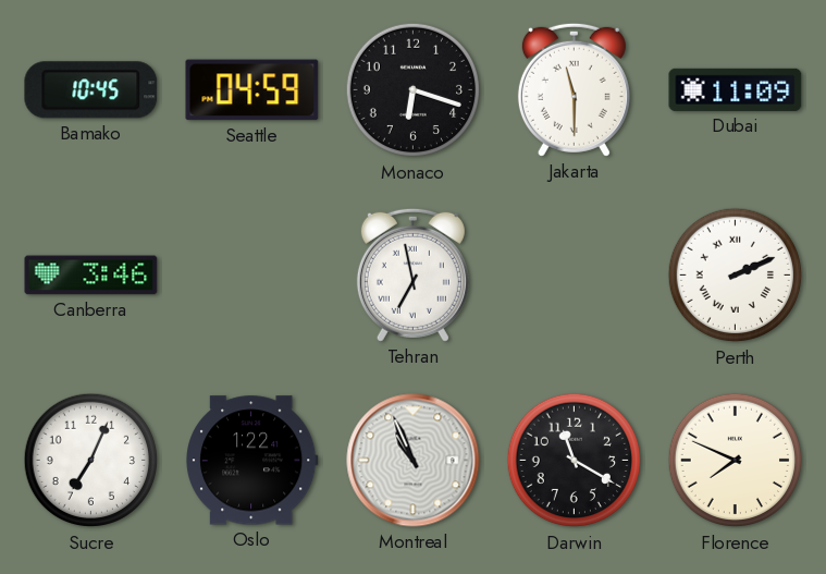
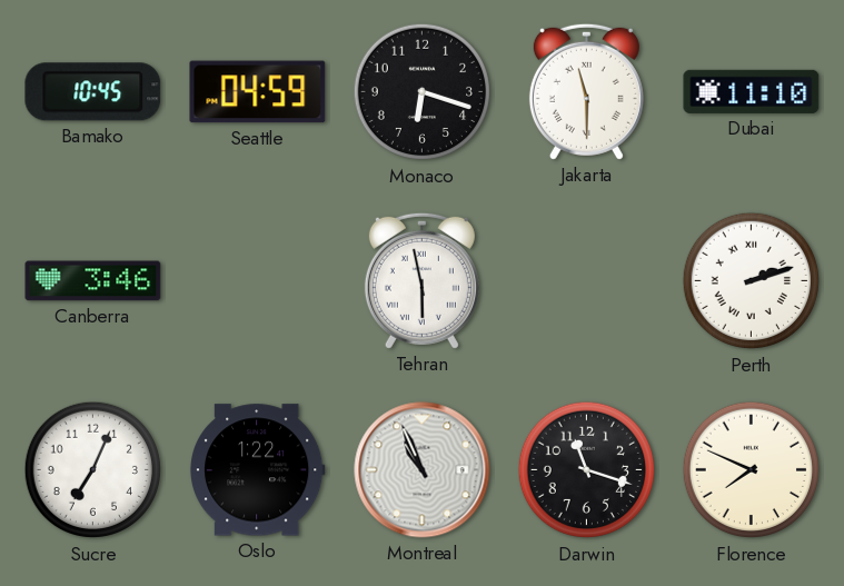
Dubai: 11:09 -> 11:10
Tehran: 6:58 -> 5:58
Perth: 2:11 -> 2:12
Darwin: 11:20 -> 11:18
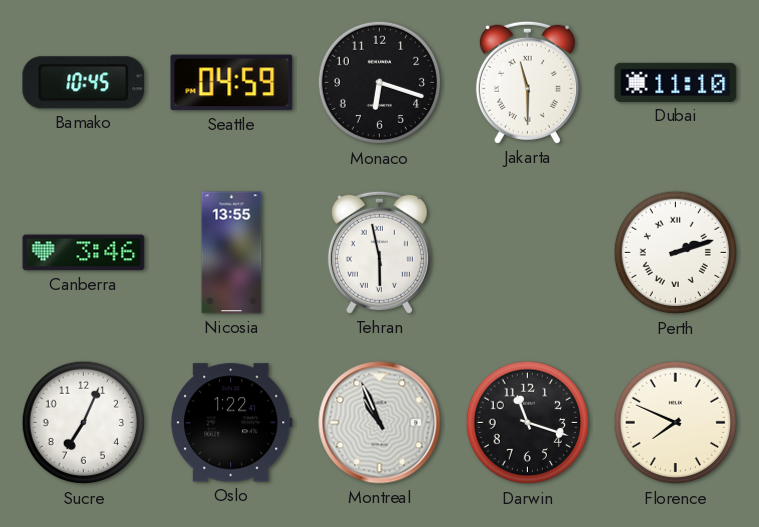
Nicosia: none -> 13:55
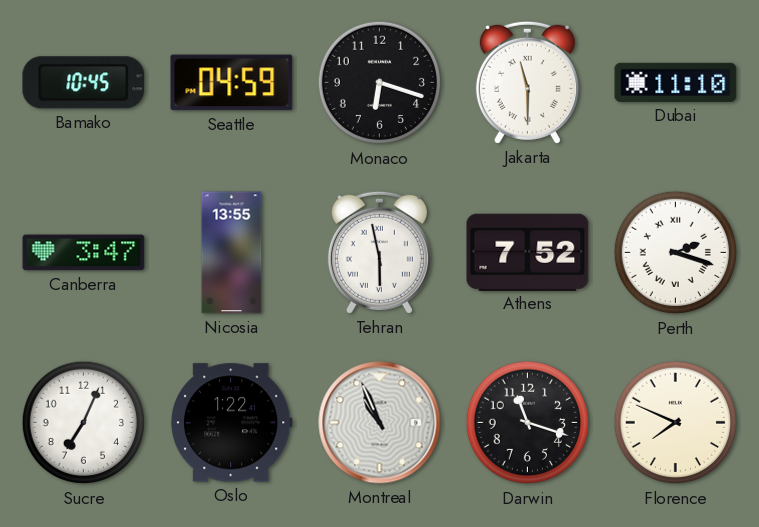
Canberra: 3:46 -> 3:47
Athens: none -> 7:52
Perth: 2:12 -> 2:18
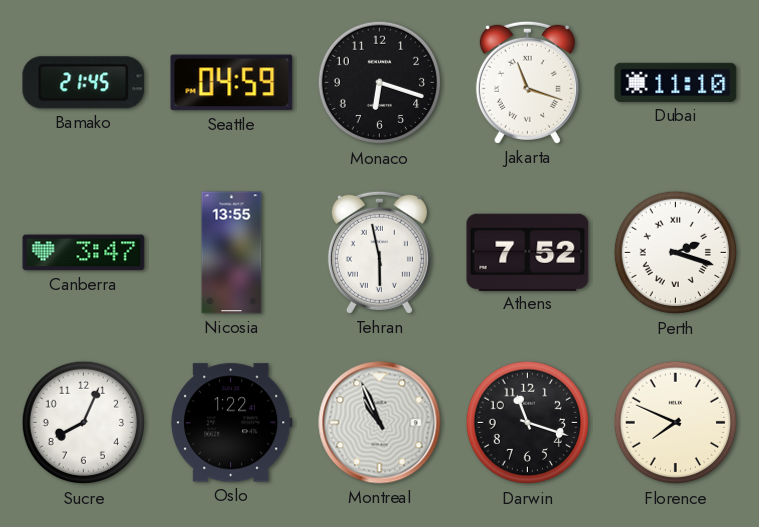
Bamako: 10:45 -> 21:45
Jakarta: 11:30 -> 11:18
Sucre: 7:04 -> 8:04
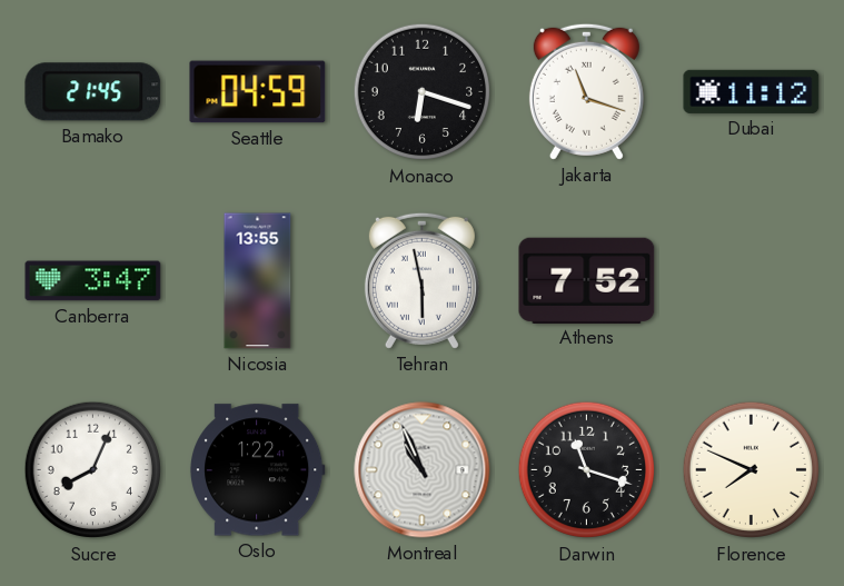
Dubai: 11:10 -> 11:12
Perth: 2:18 -> none
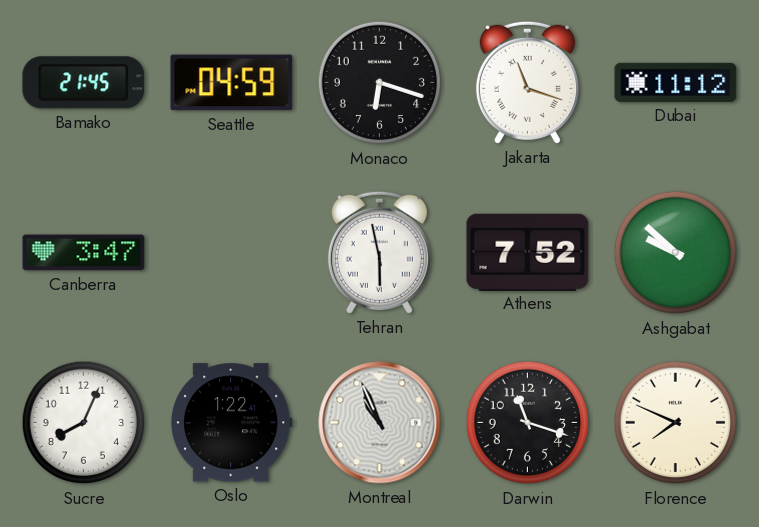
Nicosia: 13:55 -> none
Ashgabat: none -> 9:52
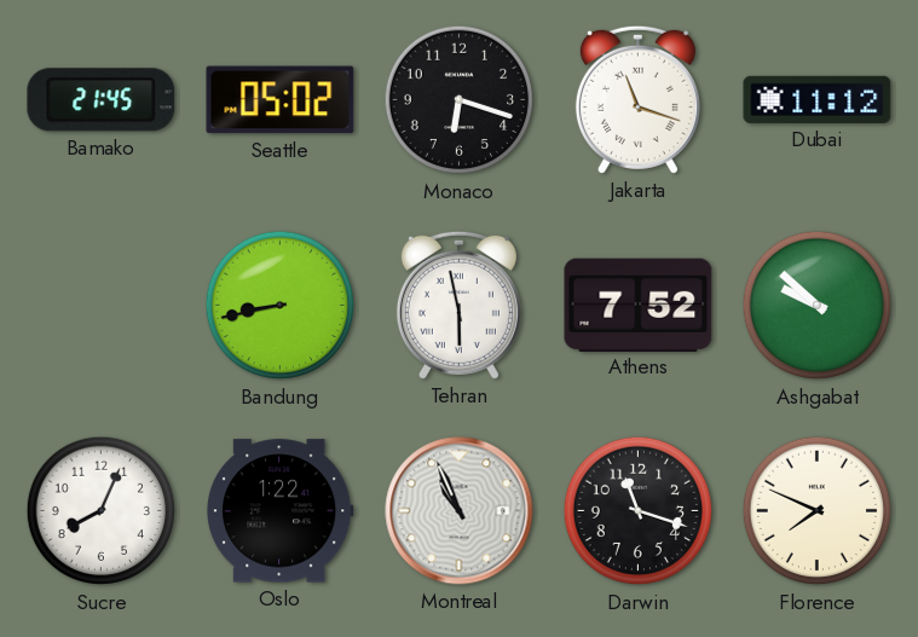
Seattle: 04:59 -> 05:02
Canberra: 3:47 -> none
Bandung: none -> 8:43
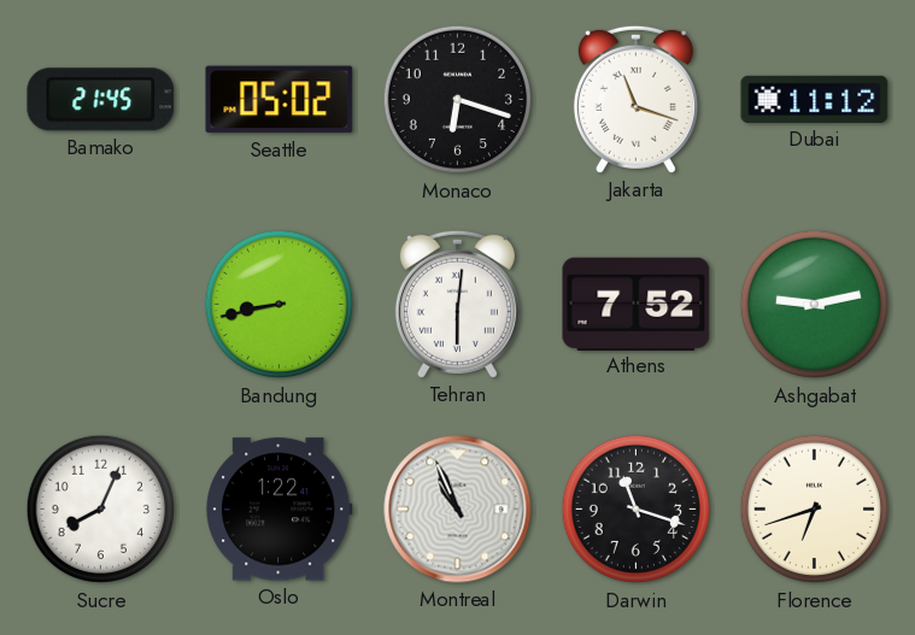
Tehran: 5:58 -> 6:01
Ashgabat: 9:52 -> 9:13
Florence: 7:49 -> 6:42
